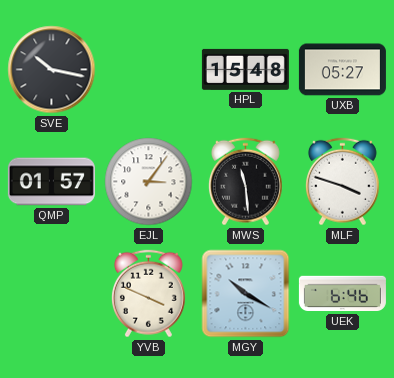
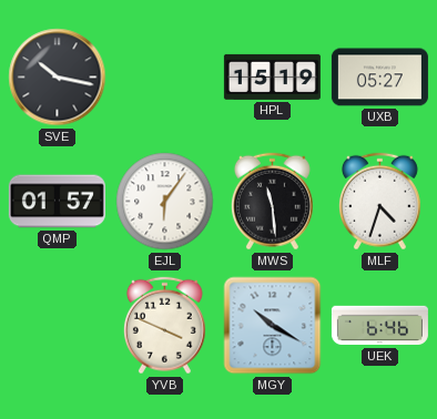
HPL: 15:48 -> 15:19
EJL: 3:06 -> 6:06
MLF: 3:48 -> 4:33
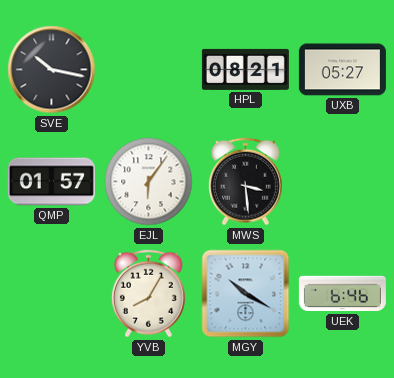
HPL: 15:19 -> 08:21
MWS: 11:29 -> 3:29
MLF: 4:33 -> none
YVB: 3:49 -> 8:05
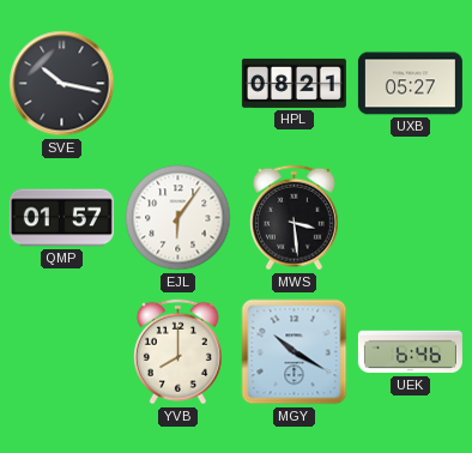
YVB: 8:05 -> 8:00
